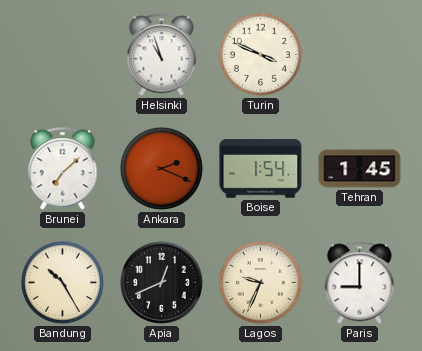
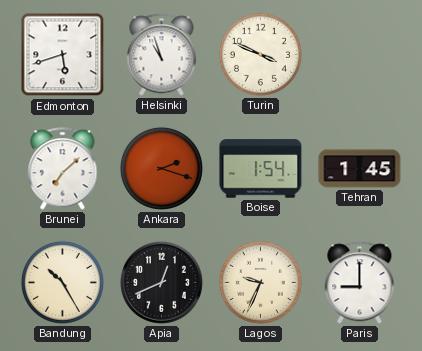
Edmonton: none -> 5:42
Ankara: 2:19 -> 2:18
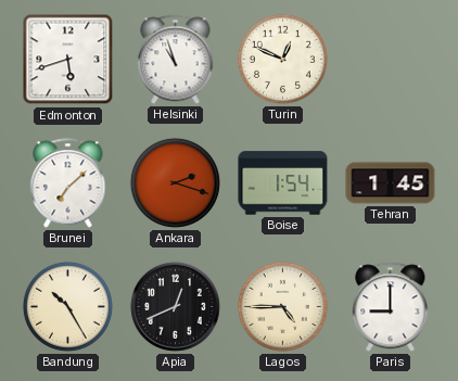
Turin: 3:49 -> 12:49
Lagos: 9:34 -> 4:45
